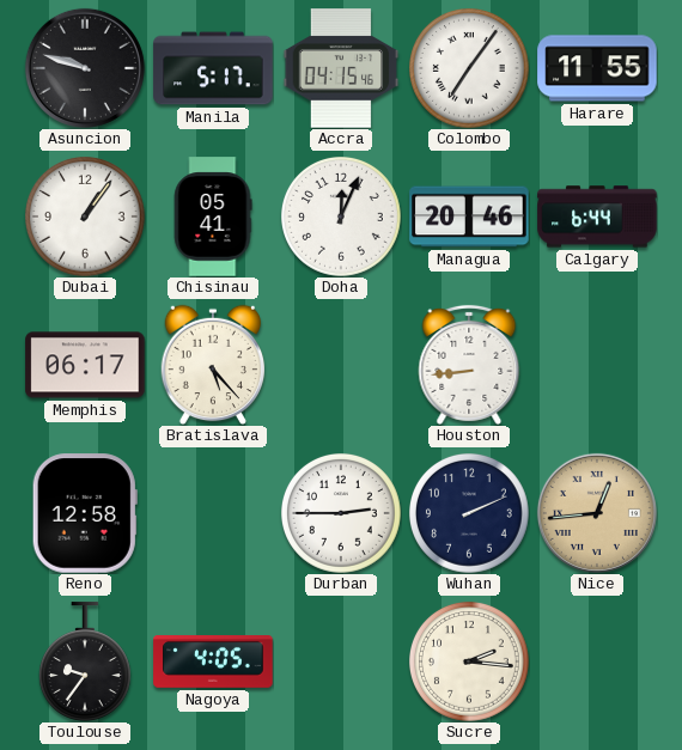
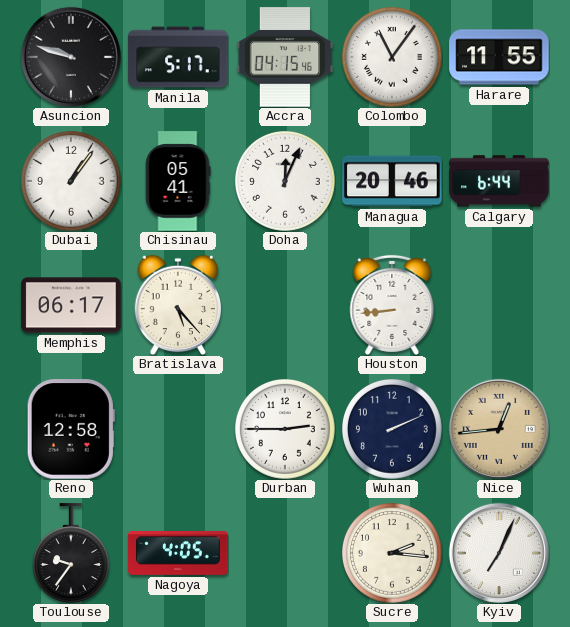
Colombo: 7:06 -> 11:06
Kyiv: none -> 7:04
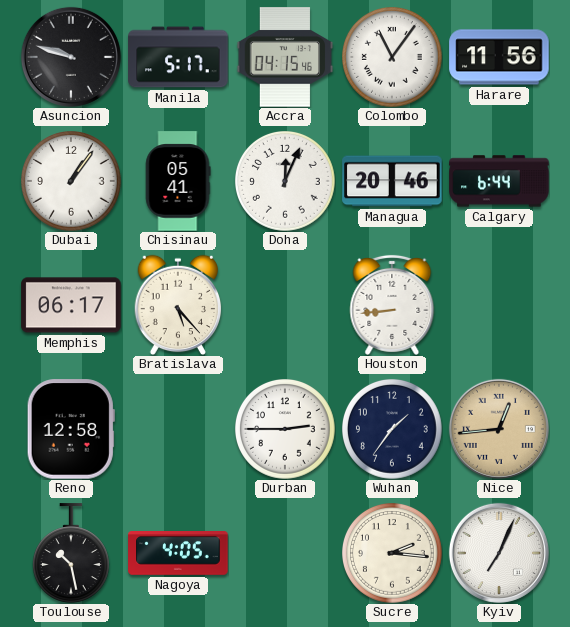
Harare: 11:55 -> 11:56
Wuhan: 2:11 -> 1:36
Toulouse: 9:36 -> 10:28
